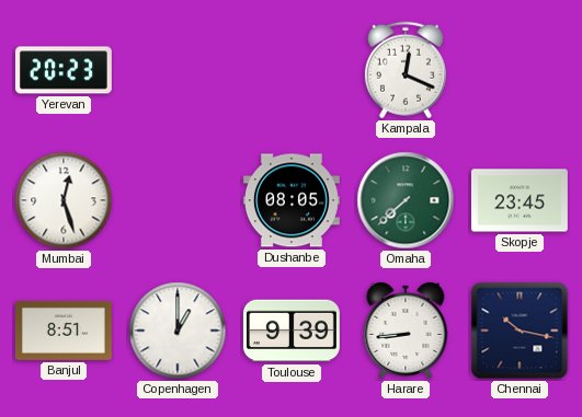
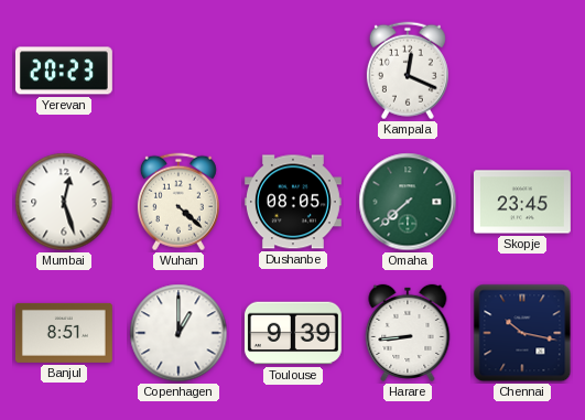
Wuhan: none -> 4:22
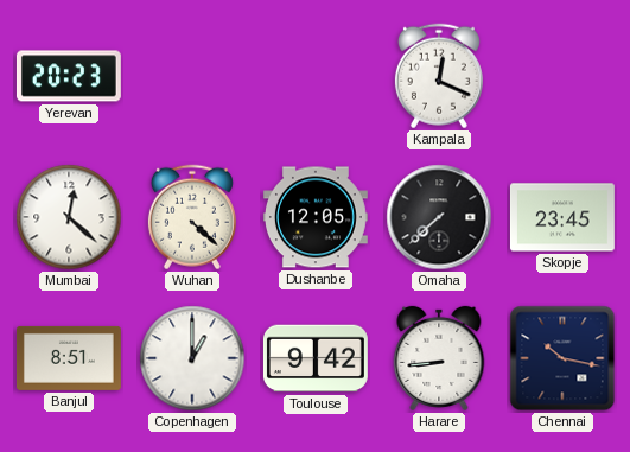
Mumbai: 12:27 -> 12:22
Dushanbe: 08:05 -> 12:05
Omaha dial: green -> black
Toulouse: 9:39 -> 9:42
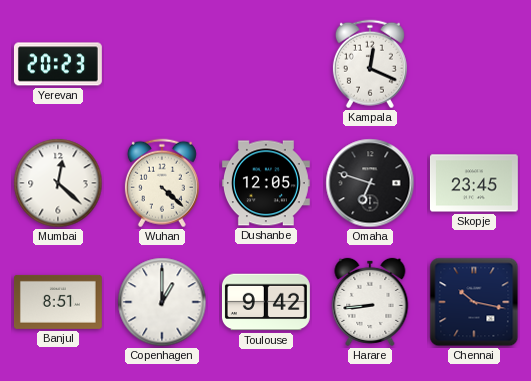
Omaha: 7:38 -> 6:48
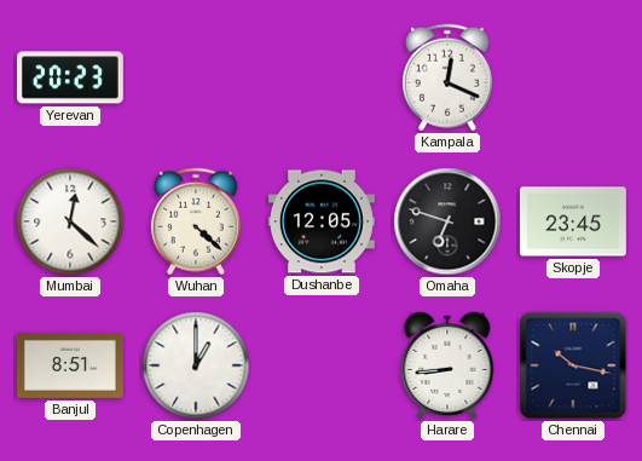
Toulouse: 9:42 -> none
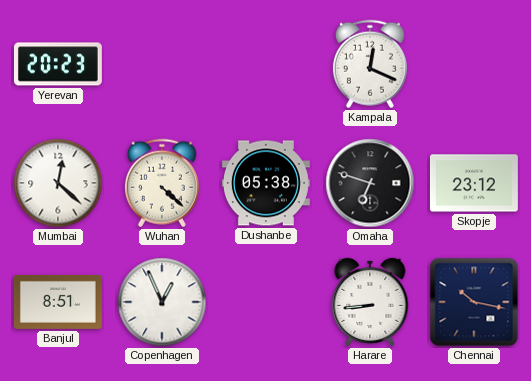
Dushanbe: 12:05 -> 05:38
Skopje: 23:45 -> 23:12
Copenhagen: 1:00 -> 12:56
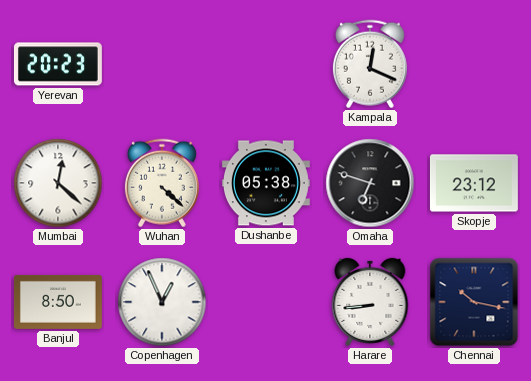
Banjul: 8:51 -> 8:50
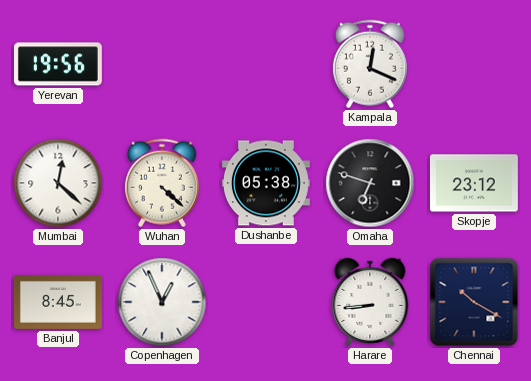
Yerevan: 20:23 -> 19:56
Banjul: 8:50 -> 8:45
Chennai: 10:17 -> 10:20
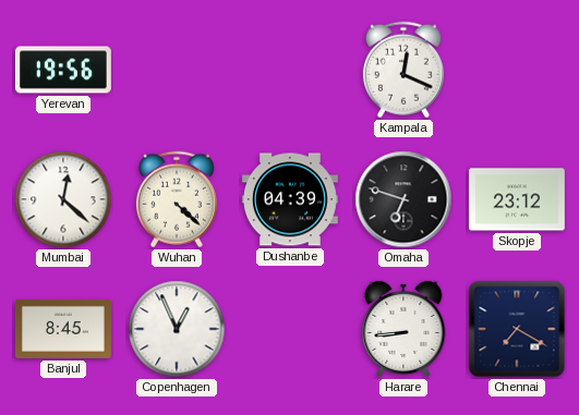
Dushanbe: 05:38 -> 04:39
Chennai: 10:20 -> 7:20
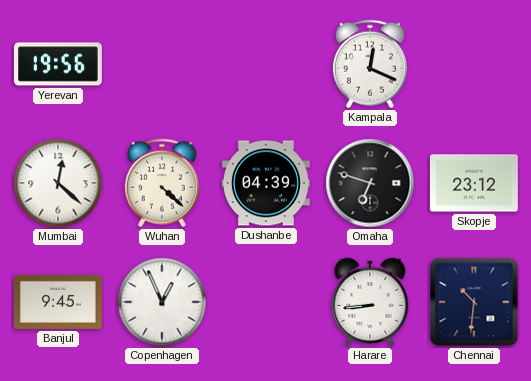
Banjul: 8:45 -> 9:45
Chennai: 7:20 -> 10:31
